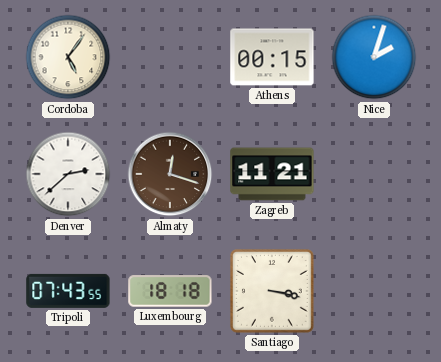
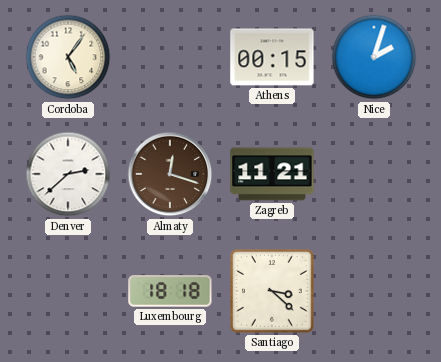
Tripoli: 07:43 -> none
Santiago: 3:17 -> 3:22
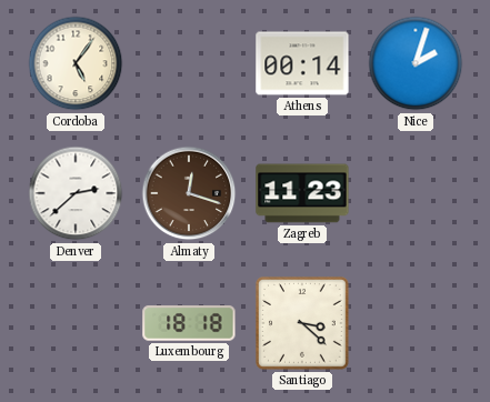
Athens: 00:15 -> 00:14
Zagreb: 11:21 -> 11:23
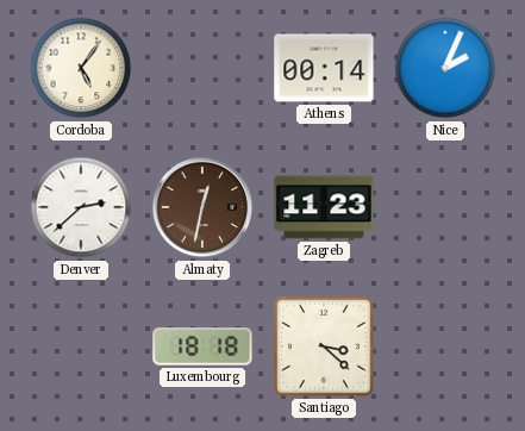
Nice: 2:03 -> 2:04
Almaty: 12:18 -> 12:32
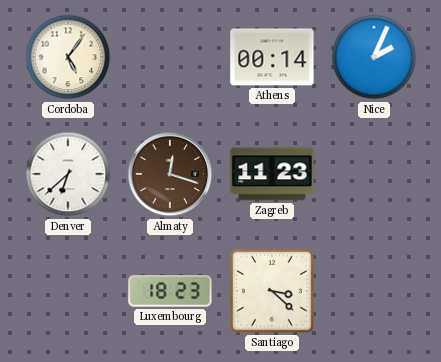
Denver: 2:38 -> 6:38
Almaty: 12:32 -> 12:18
Luxembourg: 18:18 -> 18:23
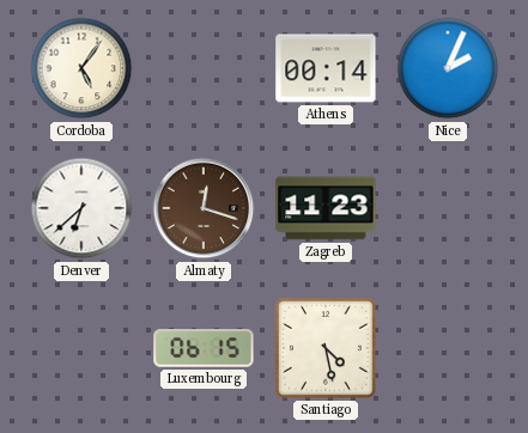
Luxembourg: 18:23 -> 06:15
Santiago: 3:22 -> 4:28
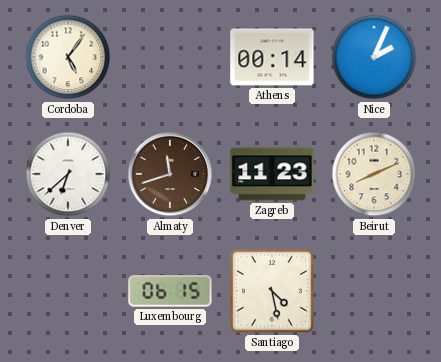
Almaty: 12:18 -> 11:42
Beirut: none -> 8:11
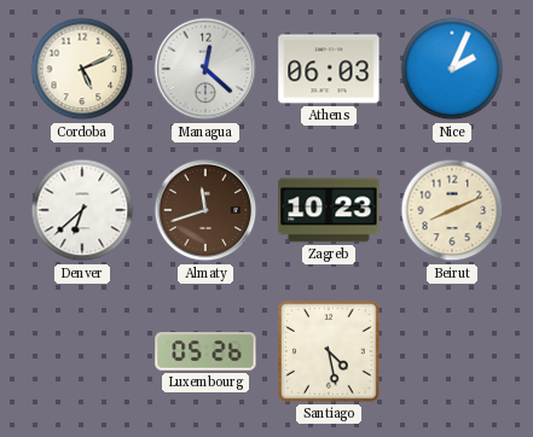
Cordoba: 5:06 -> 5:11
Managua: none -> 12:22
Athens: 00:14 -> 06:03
Zagreb: 11:23 -> 10:23
Luxembourg: 06:15 -> 05:26
